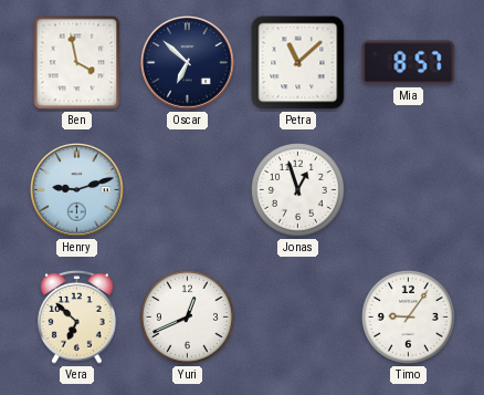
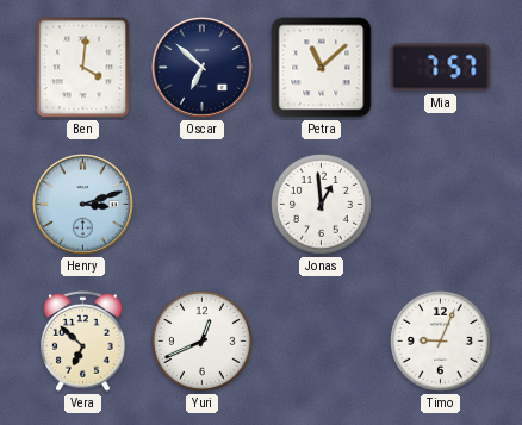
Ben: 3:58 -> 4:01
Mia: 8:57 -> 7:57
Henry: 9:12 -> 3:12
Jonas: 12:57 -> 12:59
Timo: 9:06 -> 9:04
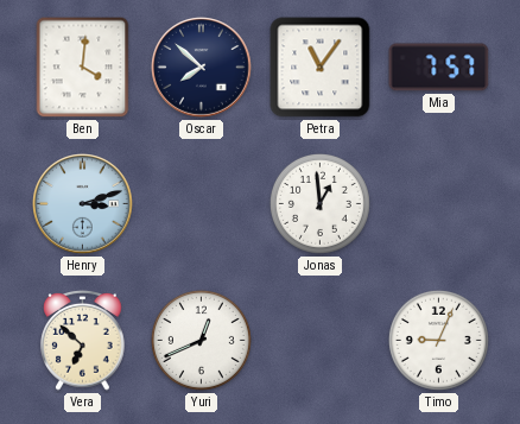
Oscar: 6:52 -> 7:52
Petra: 11:08 -> 11:06
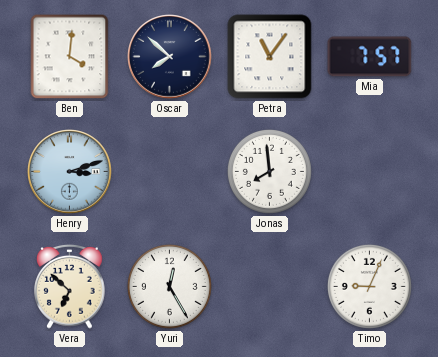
Jonas: 12:59 -> 7:59
Yuri: 12:41 -> 12:25
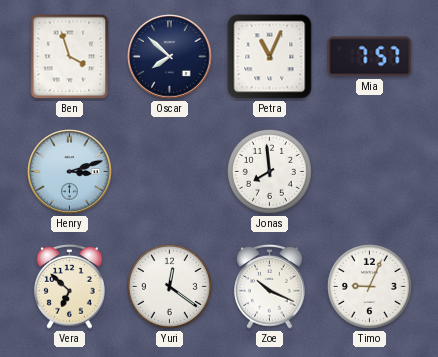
Ben: 4:01 -> 3:57
Petra: 11:06 -> 11:04
Yuri: 12:25 -> 12:21
Zoe: none -> 10:19
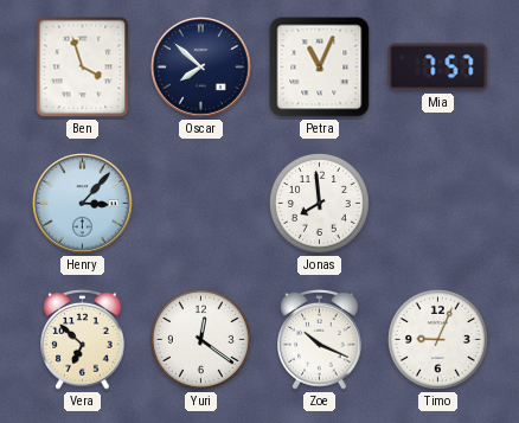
Henry: 3:12 -> 3:07
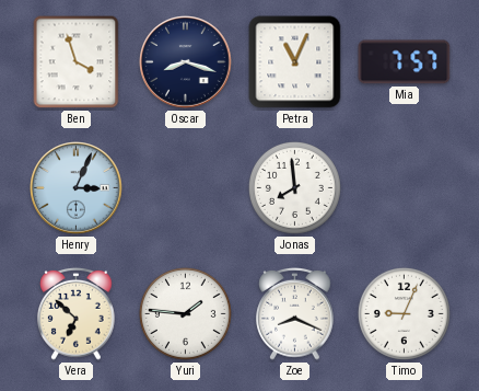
Oscar: 7:52 -> 8:18
Henry: 3:07 -> 3:04
Yuri: 12:21 -> 1:46
Zoe: 10:19 -> 8:19
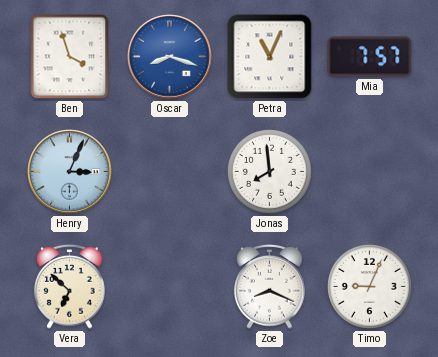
Oscar dial: navy -> blue
Yuri: 1:46 -> none
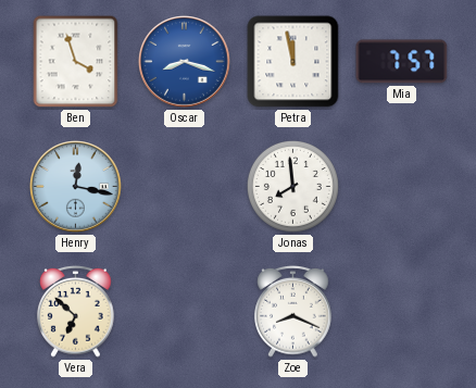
Petra: 11:04 -> 11:58
Henry: 3:04 -> 12:17
Timo: 9:04 -> none
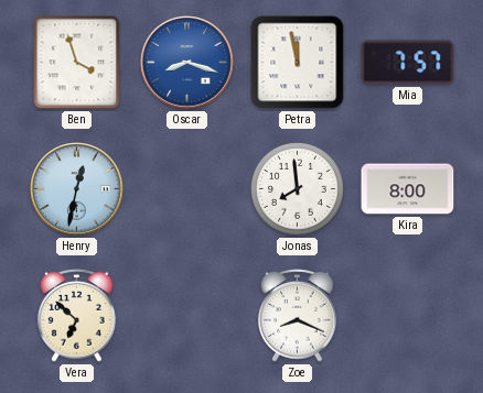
Henry: 12:17 -> 12:32
Kira: none -> 8:00
